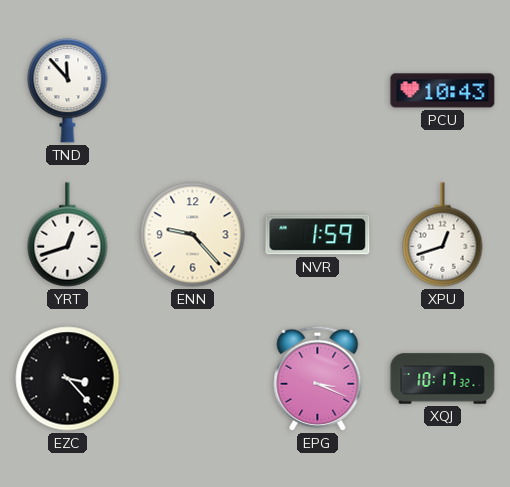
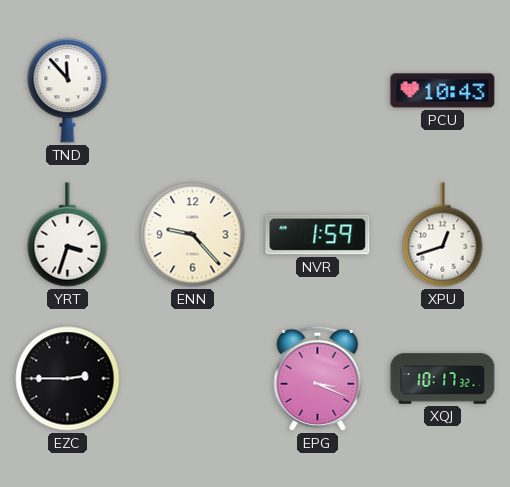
YRT: 12:42 -> 3:33
EZC: 3:23 -> 2:45
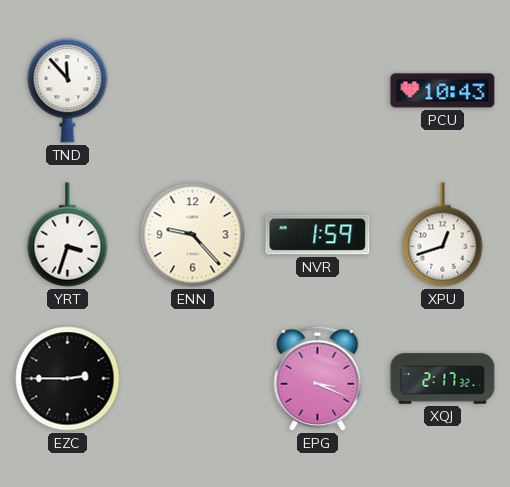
XQJ: 10:17 -> 2:17
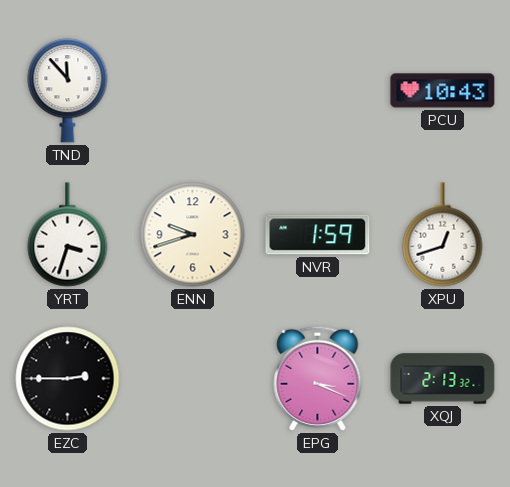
ENN: 9:23 -> 9:42
XQJ: 2:17 -> 2:13
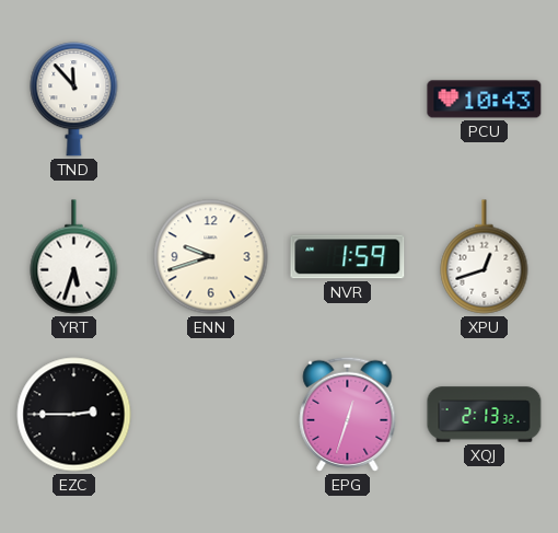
YRT: 3:33 -> 5:33
EPG: 3:19 -> 12:33
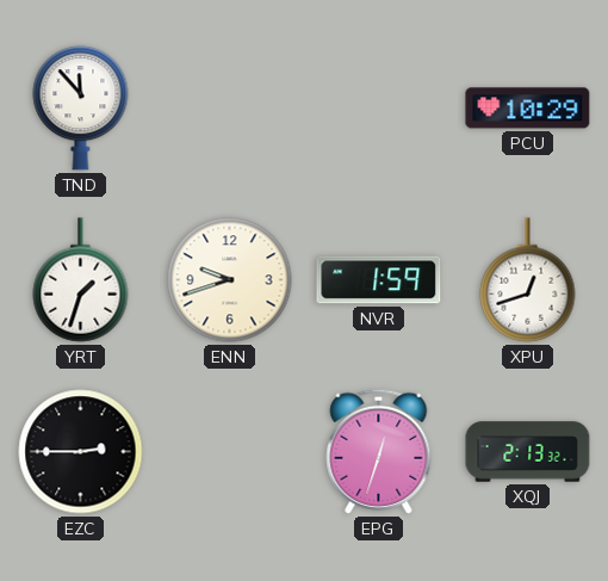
PCU: 10:43 -> 10:29
YRT: 5:33 -> 1:33
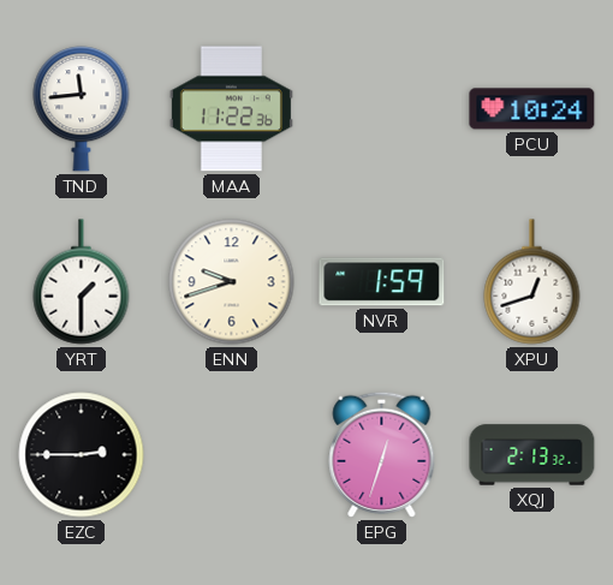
TND: 11:53 -> 11:44
MAA: none -> 11:22
PCU: 10:29 -> 10:24
YRT: 1:33 -> 1:30
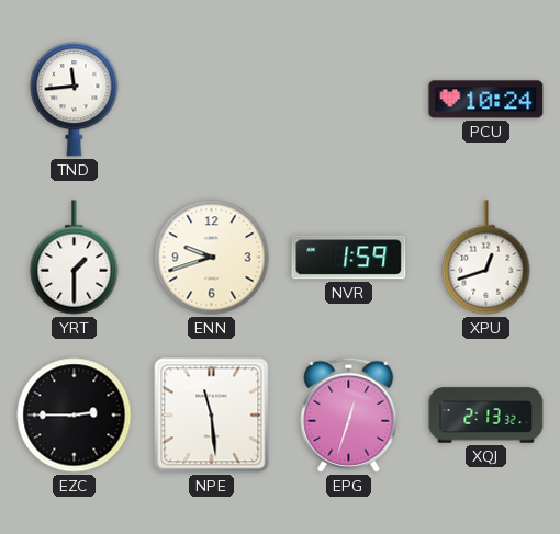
MAA: 11:22 -> none
NPE: none -> 11:29
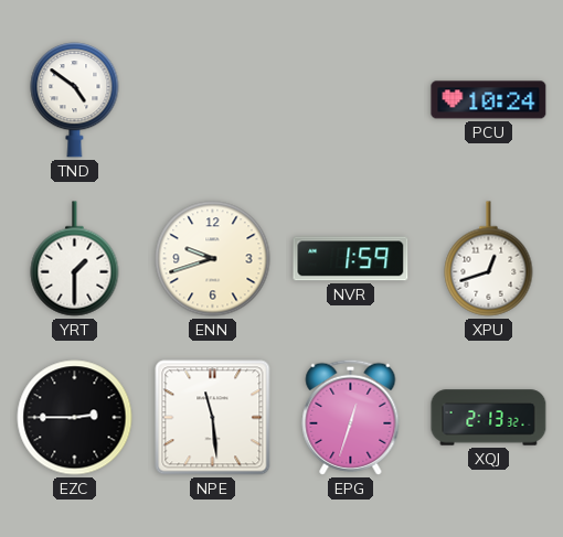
TND: 11:44 -> 4:51
